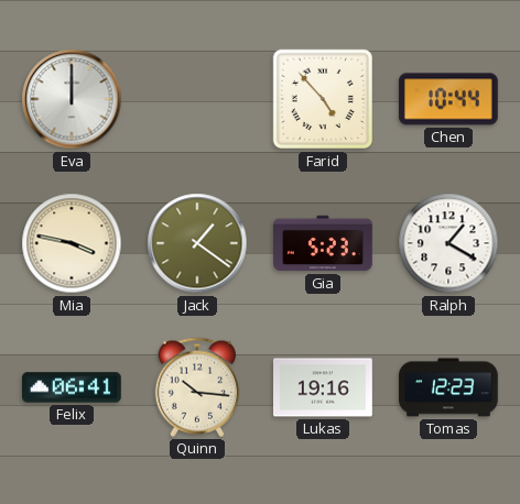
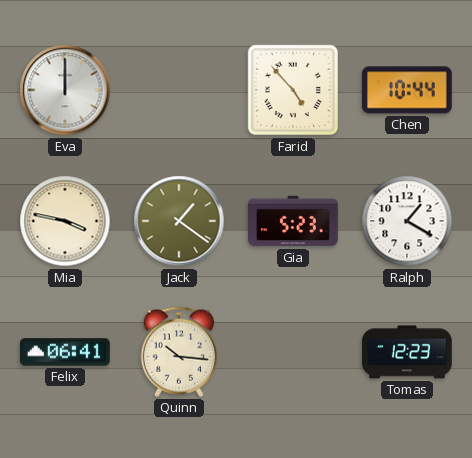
Lukas: 19:16 -> none
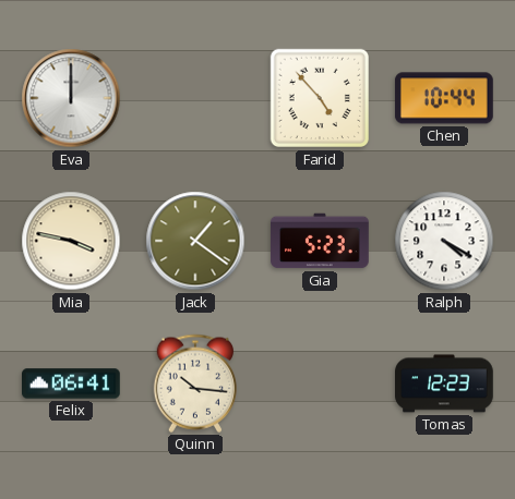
Ralph: 1:20 -> 4:20
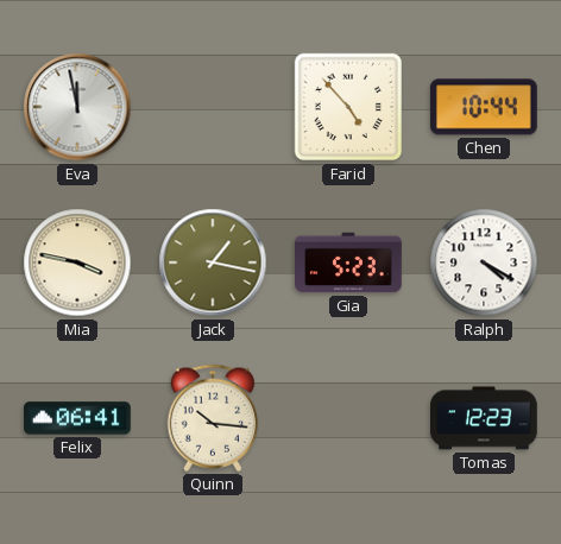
Eva: 12:00 -> 11:58
Jack: 1:21 -> 1:17
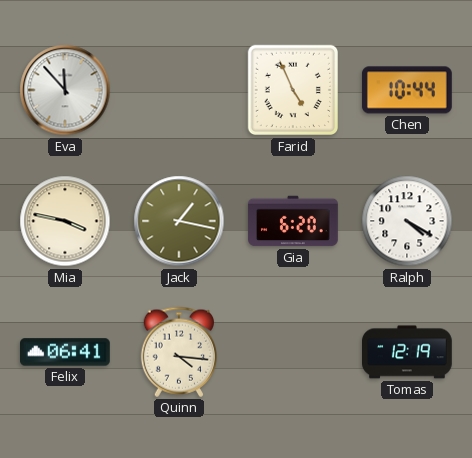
Eva: 11:58 -> 11:53
Farid: 4:53 -> 4:56
Gia: 5:23 -> 6:20
Quinn: 10:16 -> 4:16
Tomas: 12:23 -> 12:19
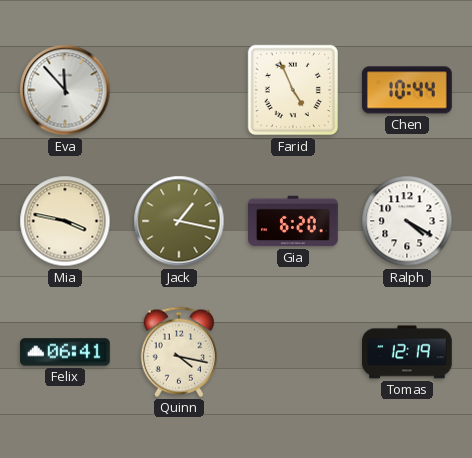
Quinn: 4:16 -> 4:17
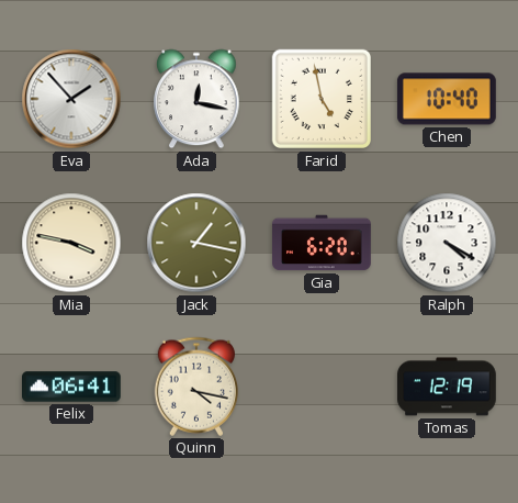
Eva: 11:53 -> 1:53
Ada: none -> 12:17
Farid: 4:56 -> 4:58
Chen: 10:44 -> 10:40
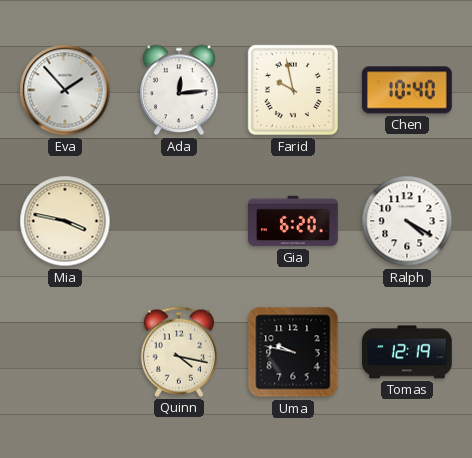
Ada: 12:17 -> 12:14
Farid: 4:58 -> 9:58
Jack: 1:17 -> none
Felix: 06:41 -> none
Uma: none -> 9:47
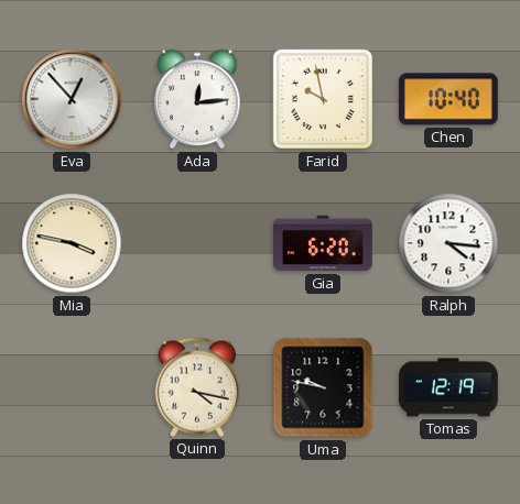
Eva: 1:53 -> 12:53
Ralph: 4:20 -> 4:16
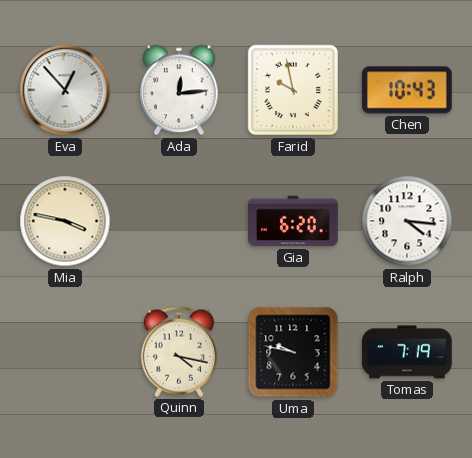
Chen: 10:40 -> 10:43
Tomas: 12:19 -> 7:19
